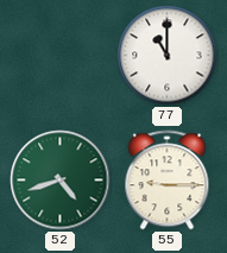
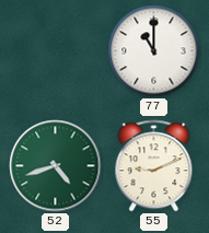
55: 9:15 -> 9:11
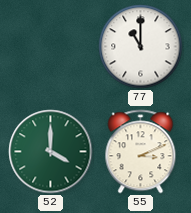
52: 4:42 -> 4:00
55: 9:11 -> 3:11
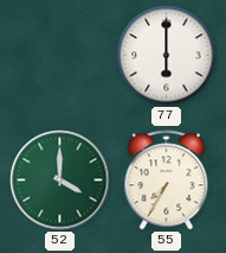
77: 11:00 -> 6:00
55: 3:11 -> 7:35
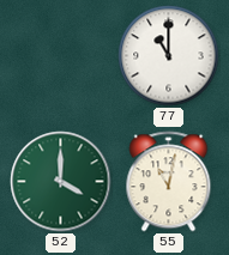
77: 6:00 -> 11:00
55: 7:35 -> 11:02
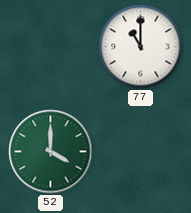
55: 11:02 -> none
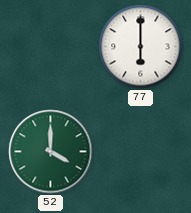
77: 11:00 -> 6:00
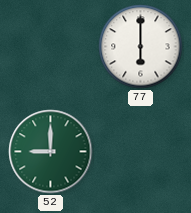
52: 4:00 -> 9:00
